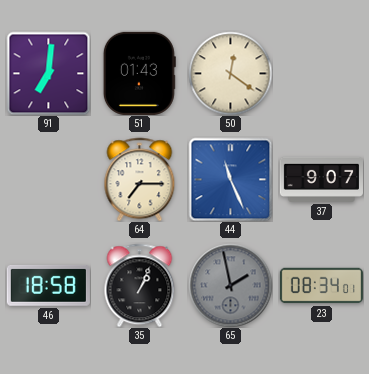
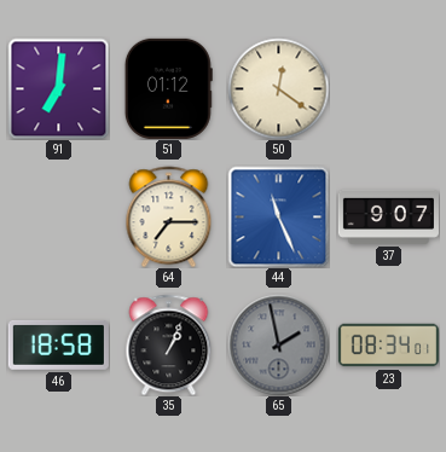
51: 01:43 -> 01:12
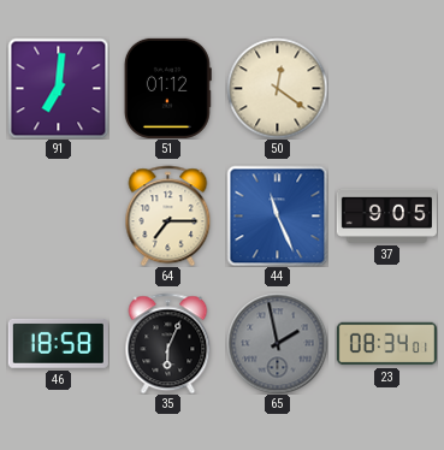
37: 9:07 -> 9:05
35: 1:04 -> 6:04
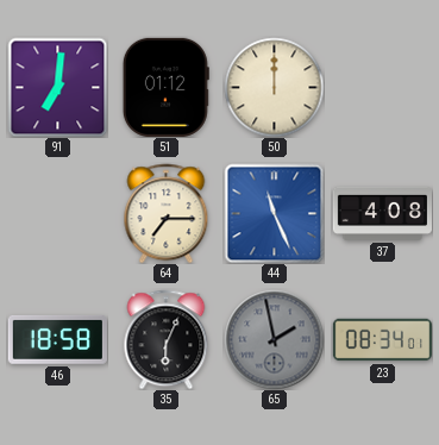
50: 12:21 -> 12:00
37: 9:05 -> 4:08
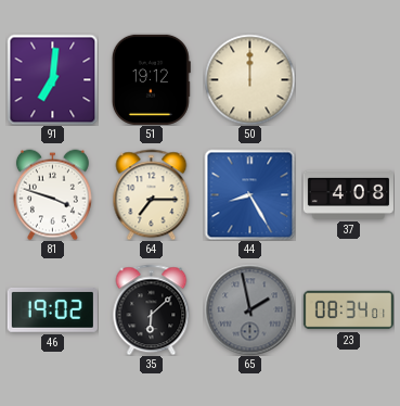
51: 01:12 -> 19:12
81: none -> 3:48
44: 11:26 -> 8:25
46: 18:58 -> 19:02
35: 6:04 -> 6:08
